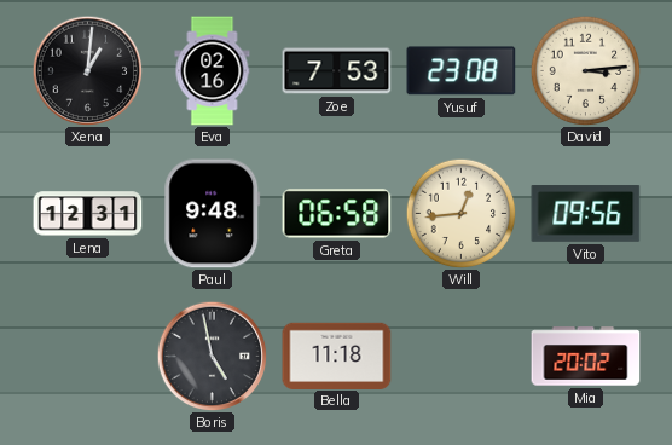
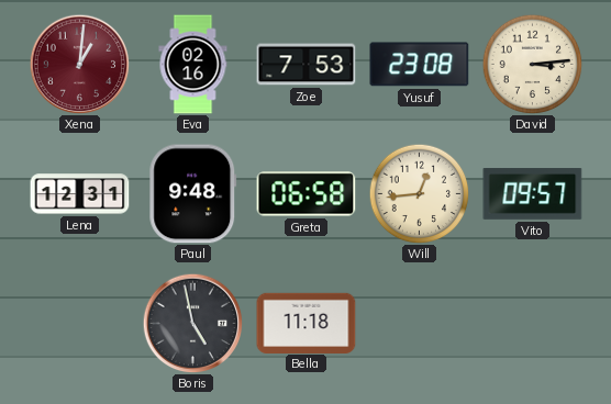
Xena dial: black -> burgundy
Vito: 09:56 -> 09:57
Mia: 20:02 -> none
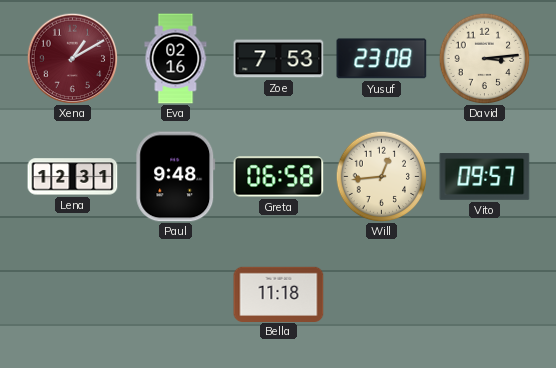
Xena: 1:01 -> 1:10
Boris: 4:58 -> none
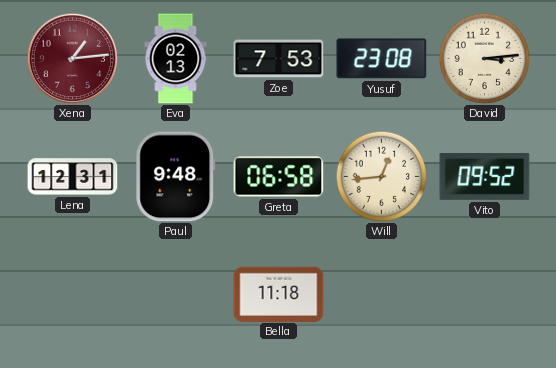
Xena: 1:10 -> 1:14
Eva: 02:16 -> 02:13
Vito: 09:57 -> 09:52
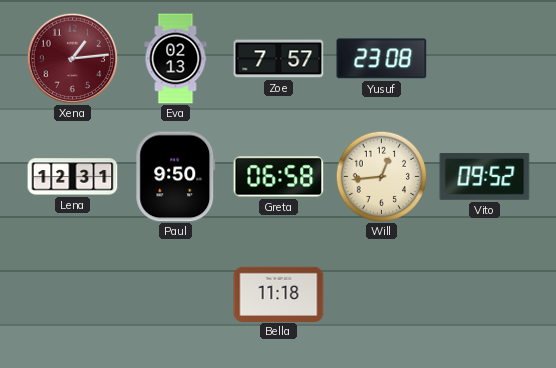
Zoe: 7:53 -> 7:57
David: 3:14 -> none
Paul: 9:48 -> 9:50
